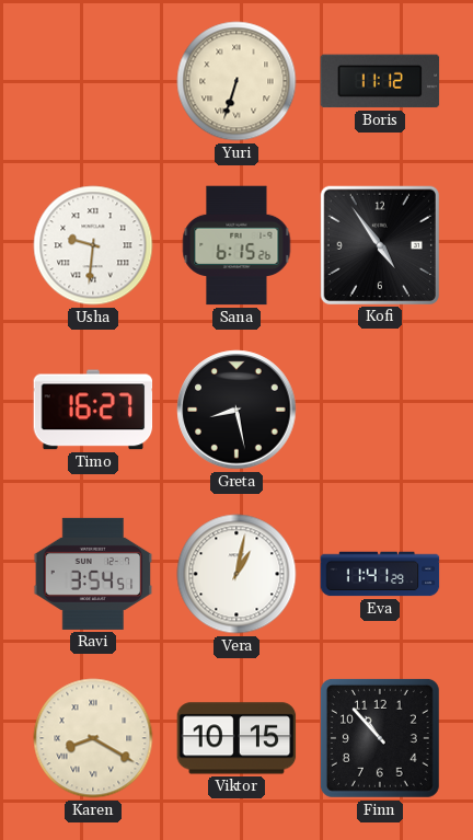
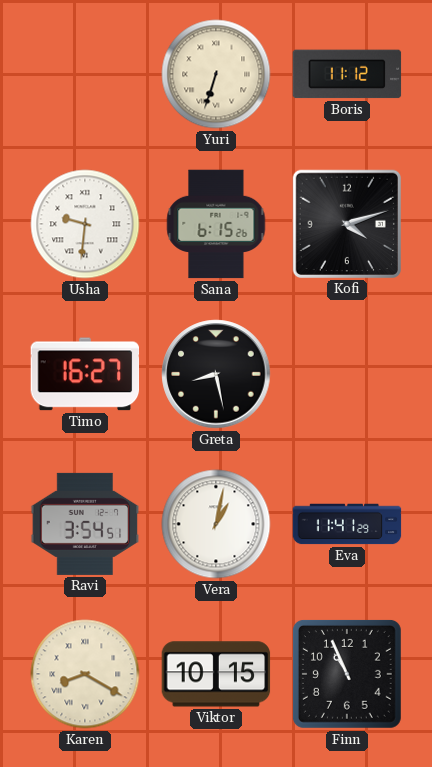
Kofi: 4:54 -> 4:12
Finn: 10:53 -> 10:56
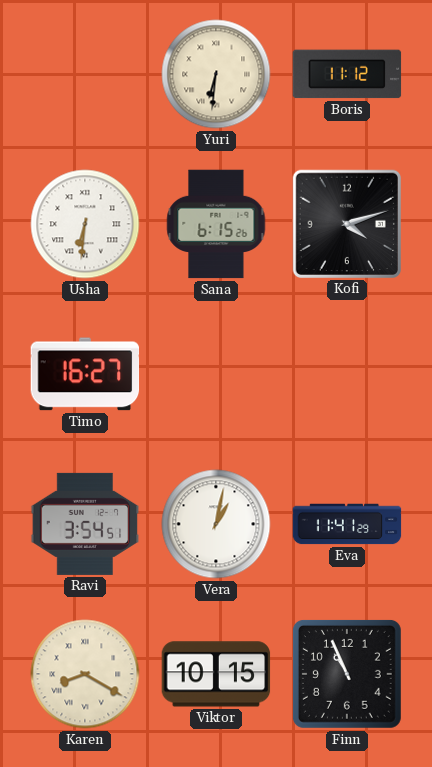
Yuri: 6:33 -> 6:31
Usha: 9:31 -> 6:31
Greta: 8:28 -> none
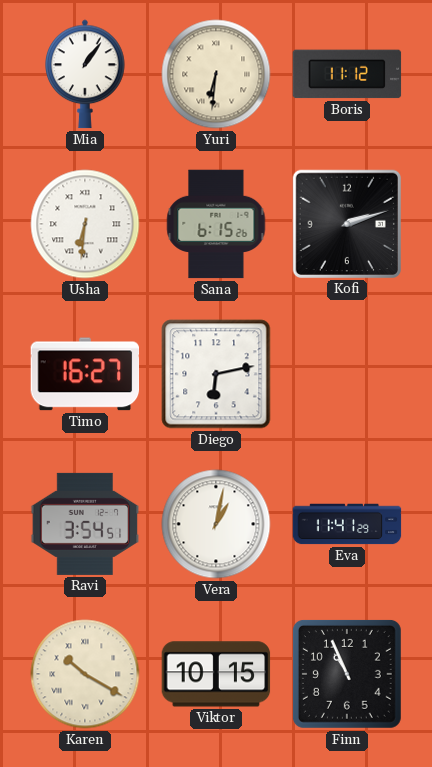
Mia: none -> 1:06
Kofi: 4:12 -> 2:12
Diego: none -> 6:13
Karen: 8:20 -> 10:20
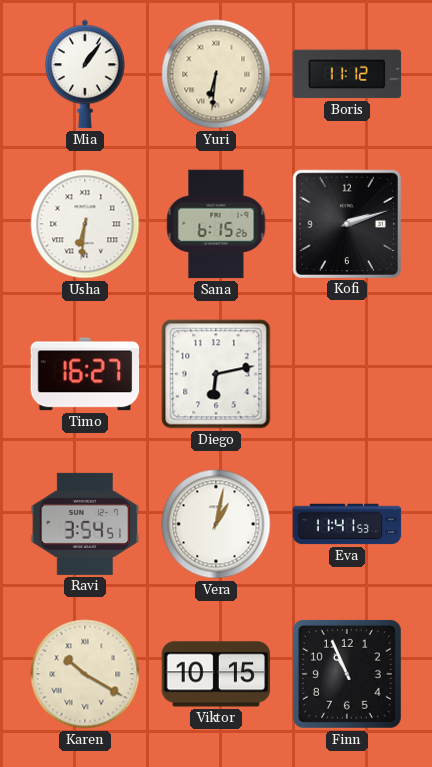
Eva: 11:41:29 -> 11:41:53
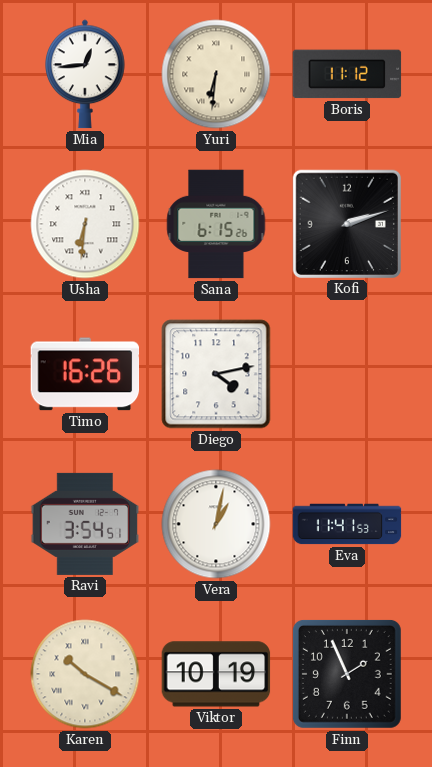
Mia: 1:06 -> 12:44
Timo: 16:27 -> 16:26
Diego: 6:13 -> 4:13
Viktor: 10:15 -> 10:19
Finn: 10:56 -> 1:56
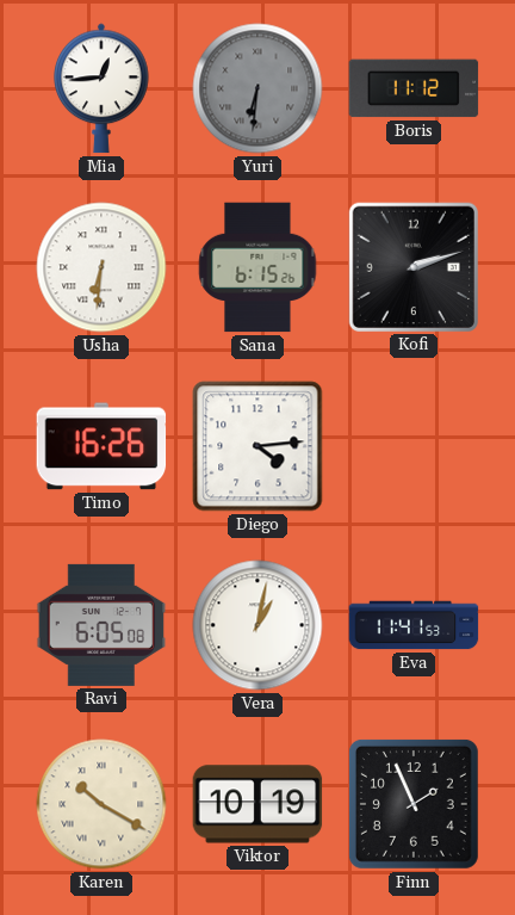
Yuri dial: cream -> grey
Diego: 4:13 -> 4:14
Ravi: 3:54 -> 6:05
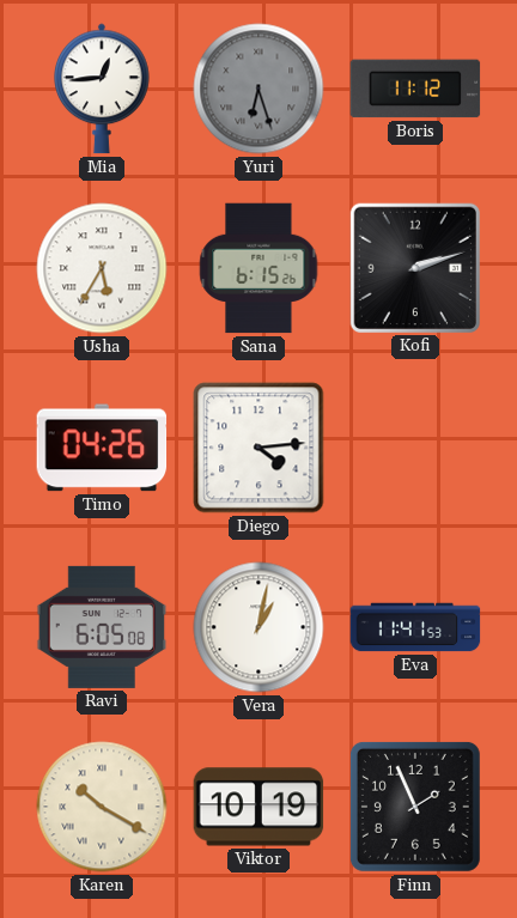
Yuri: 6:31 -> 6:27
Usha: 6:31 -> 5:35
Timo: 16:26 -> 04:26
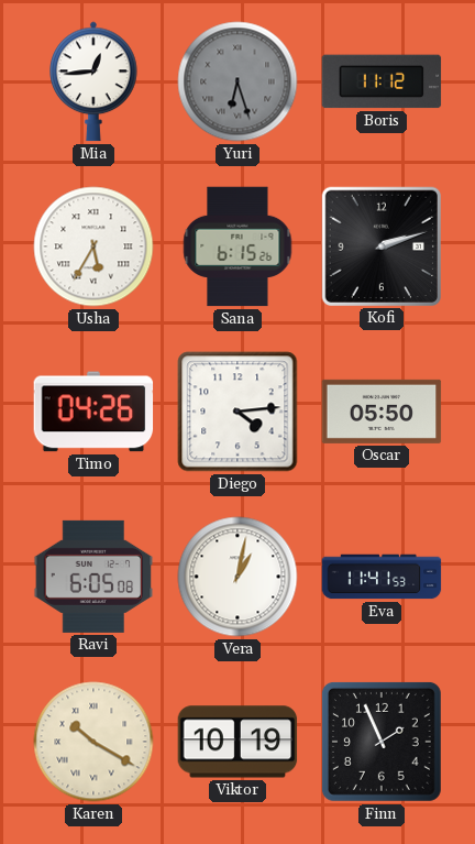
Oscar: none -> 05:50
